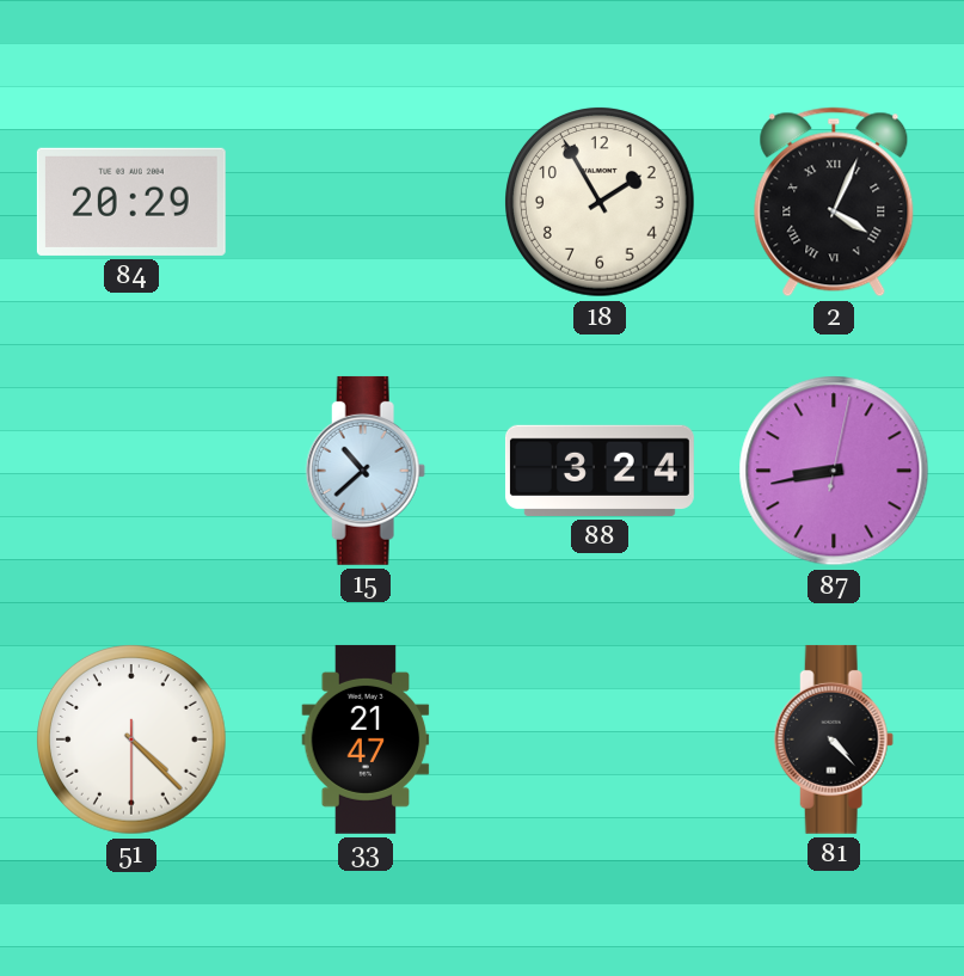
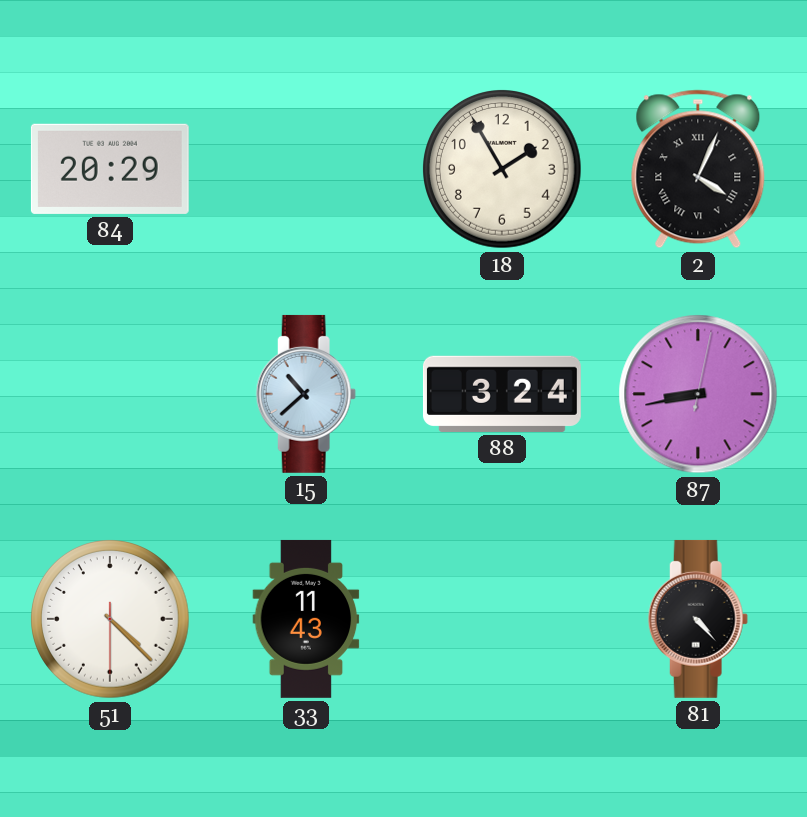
33: 21:47 -> 11:43
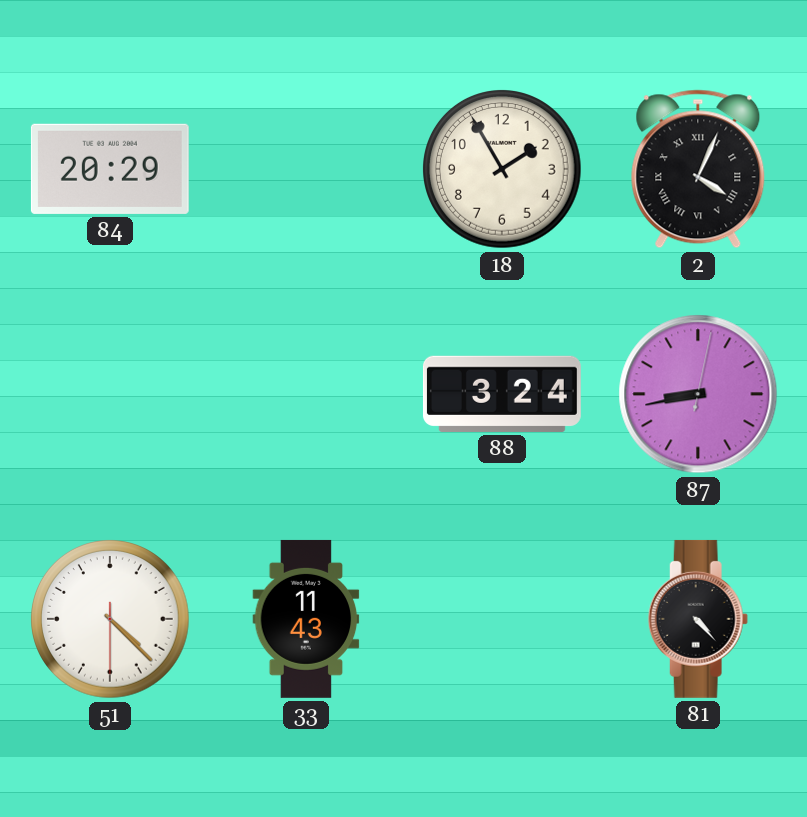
15: 10:38 -> none
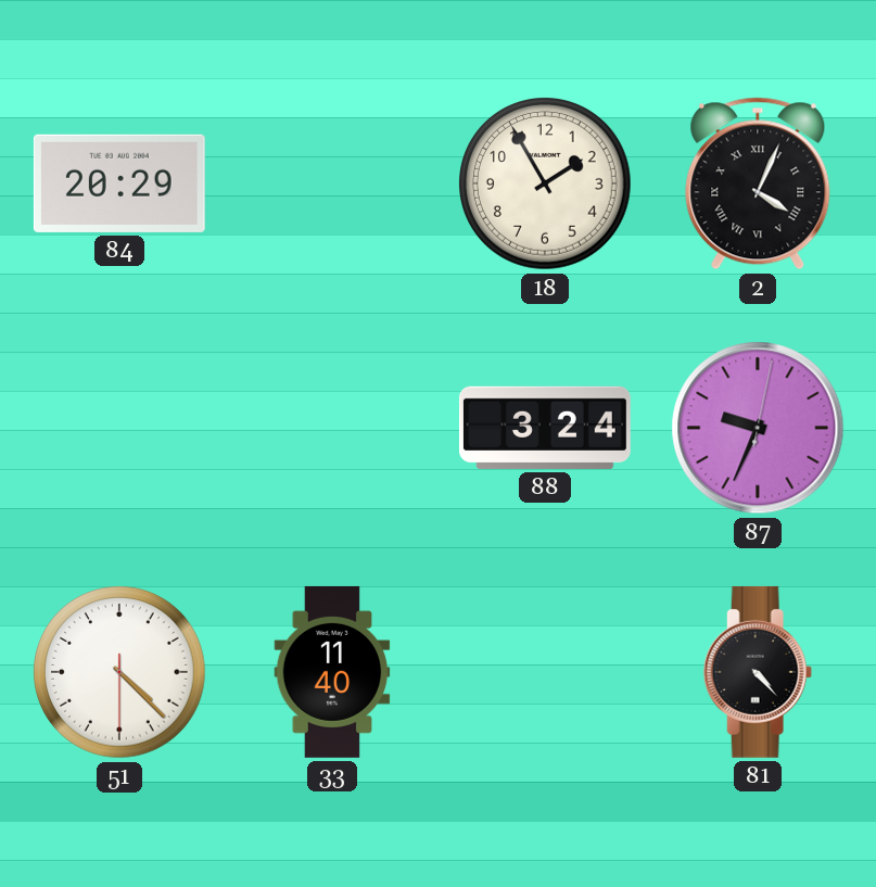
87: 8:43 -> 9:34
33: 11:43 -> 11:40
